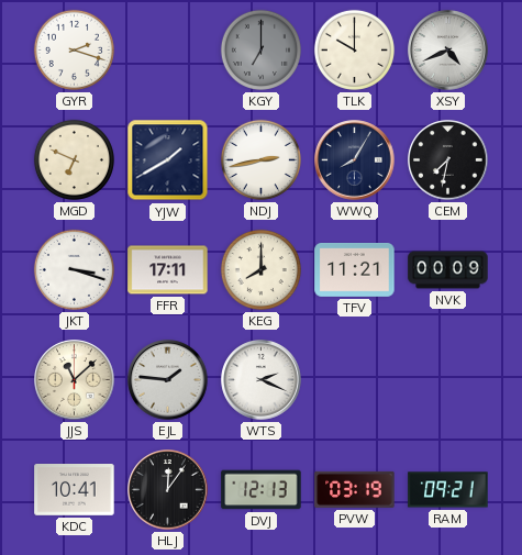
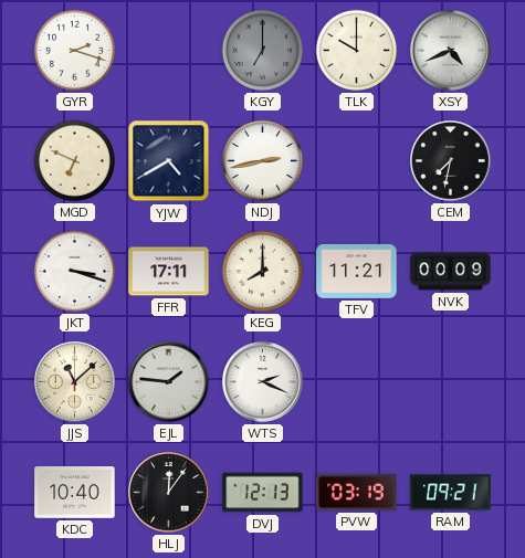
YJW: 1:40 -> 4:40
WWQ: 8:05 -> none
KDC: 10:41 -> 10:40
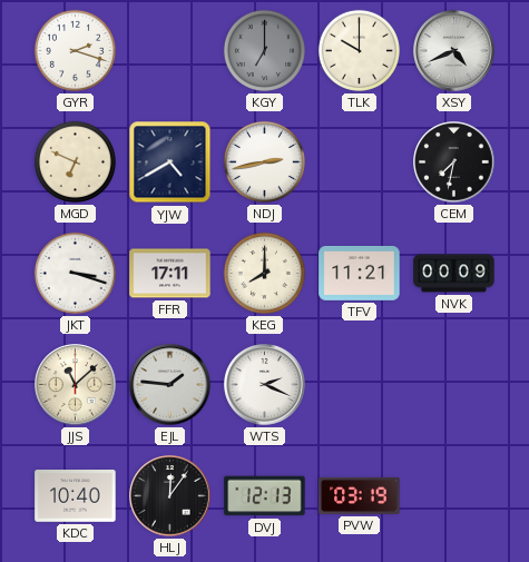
RAM: 09:21 -> none
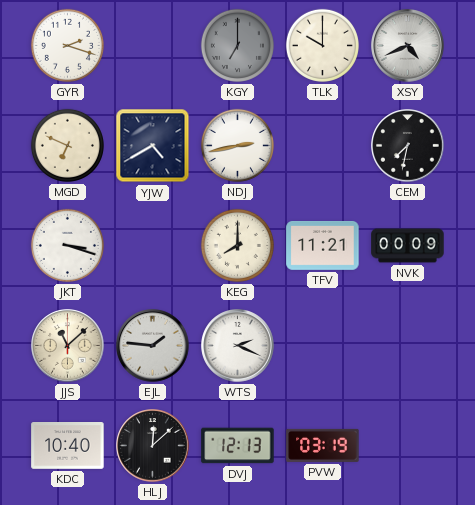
FFR: 17:11 -> none
HLJ: 12:06 -> 12:08
